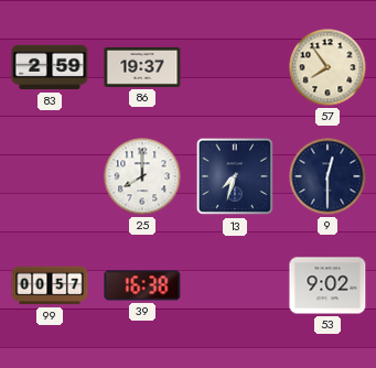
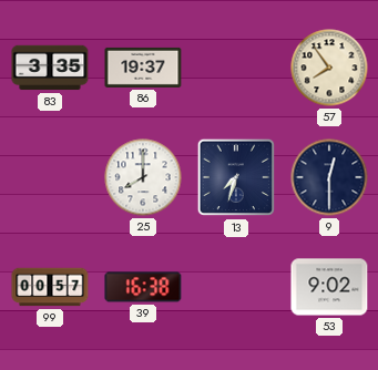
83: 2:59 -> 3:35
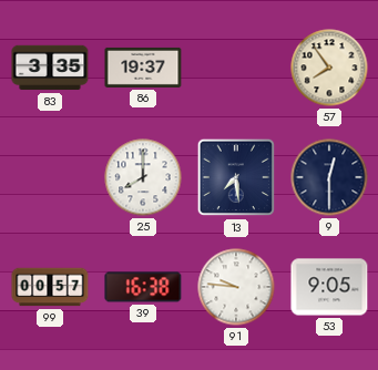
13: 7:33 -> 7:29
91: none -> 9:46
53: 9:02 -> 9:05
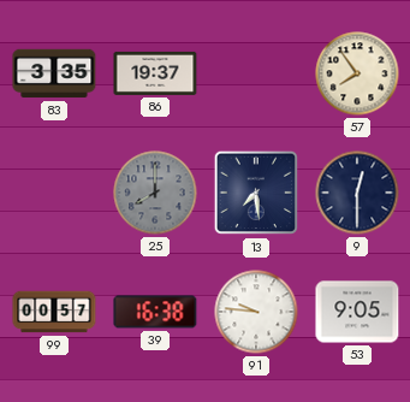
25 dial: white -> grey
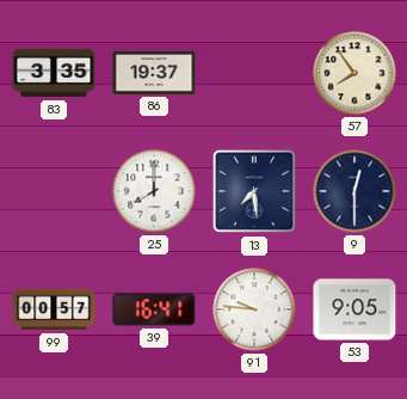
25 dial: grey -> white
39: 16:38 -> 16:41
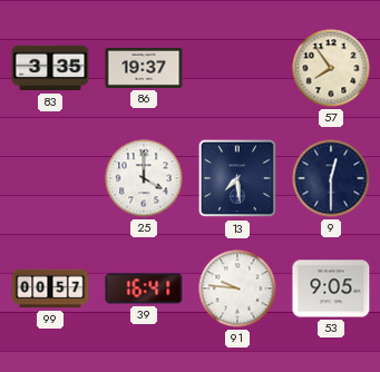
25: 8:00 -> 4:00
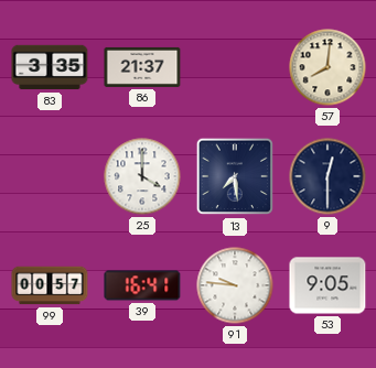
86: 19:37 -> 21:37
57: 7:54 -> 8:01
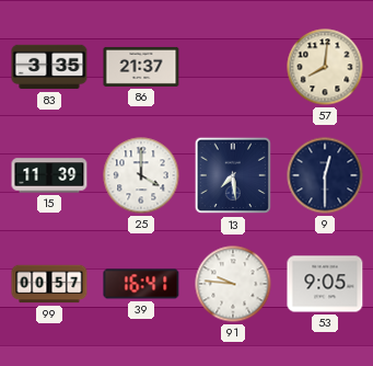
15: none -> 11:39
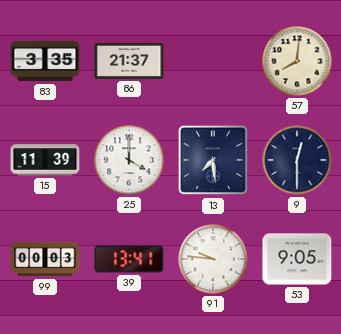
99: 00:57 -> 00:03
39: 16:41 -> 13:41
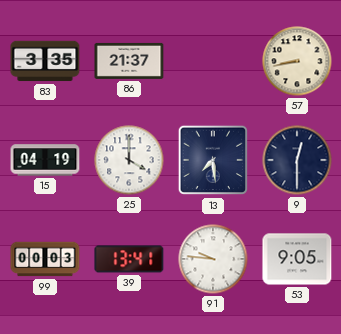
57: 8:01 -> 8:43
15: 11:39 -> 04:19
